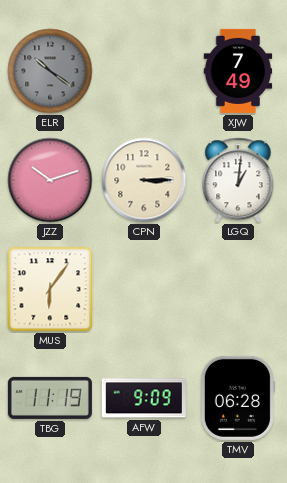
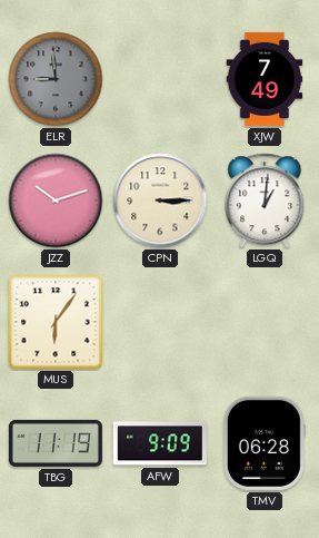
ELR: 10:21 -> 8:59
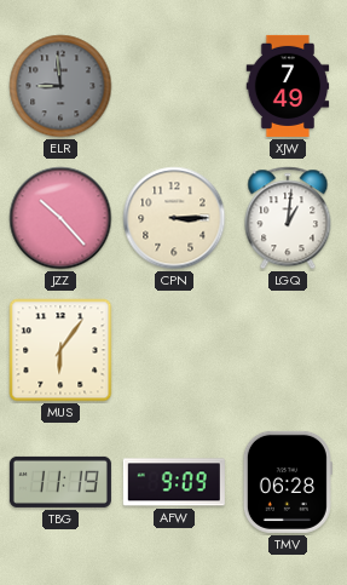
JZZ: 10:12 -> 10:23
